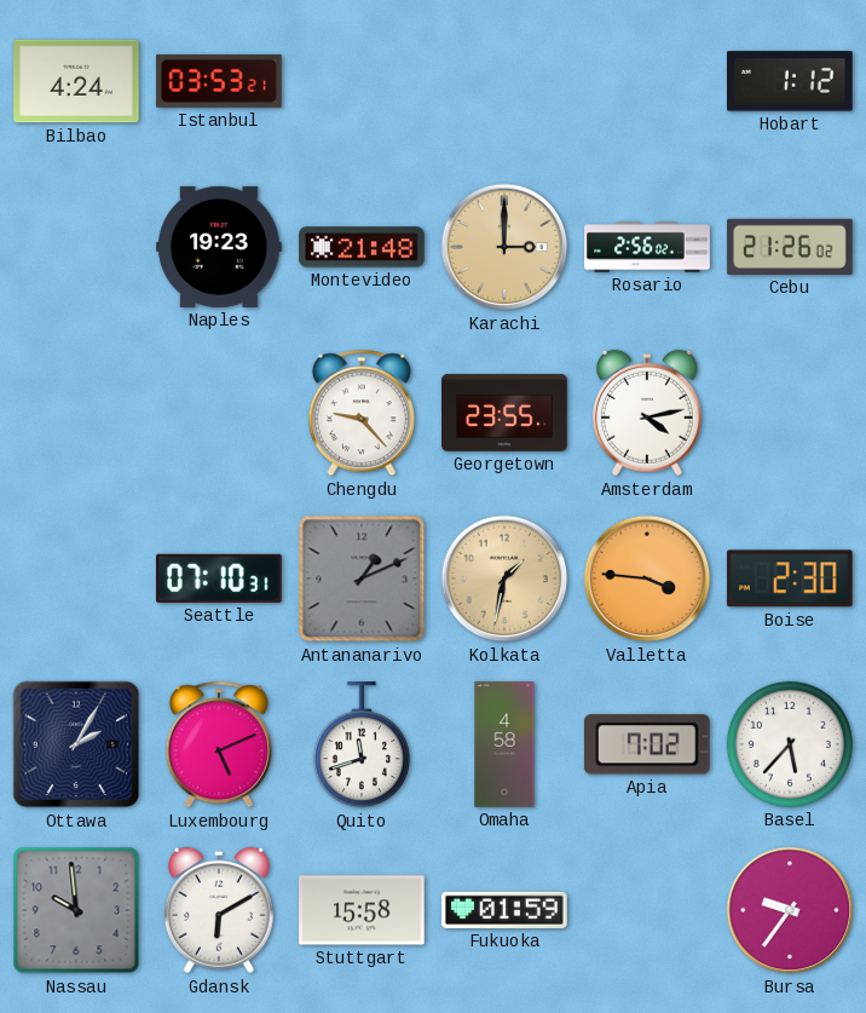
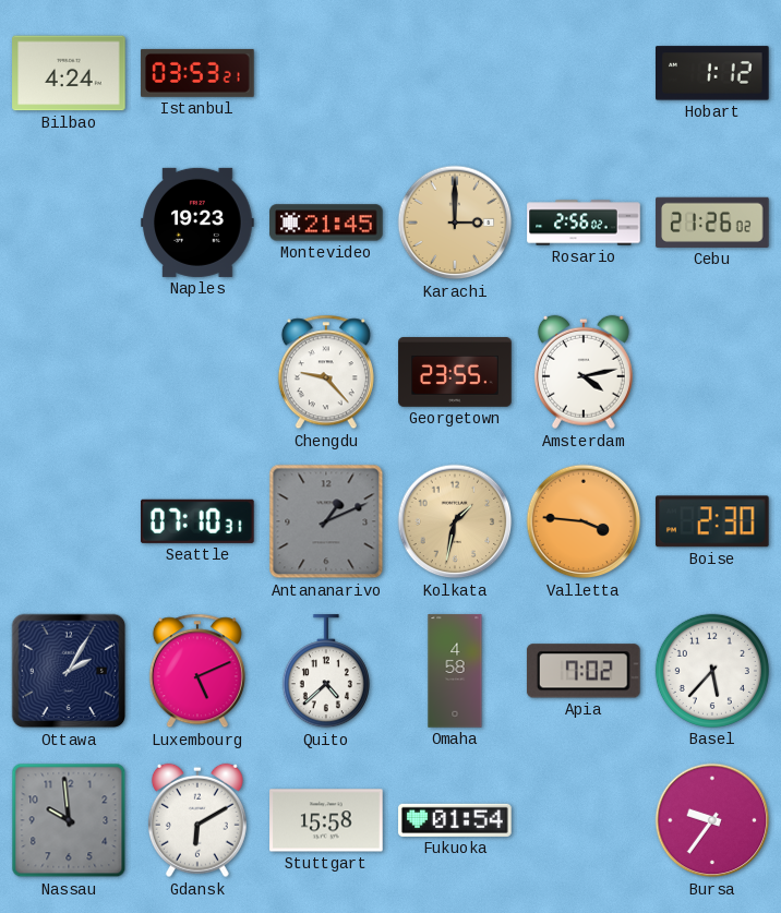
Montevideo: 21:48 -> 21:45
Quito: 11:42 -> 4:38
Fukuoka: 01:59 -> 01:54
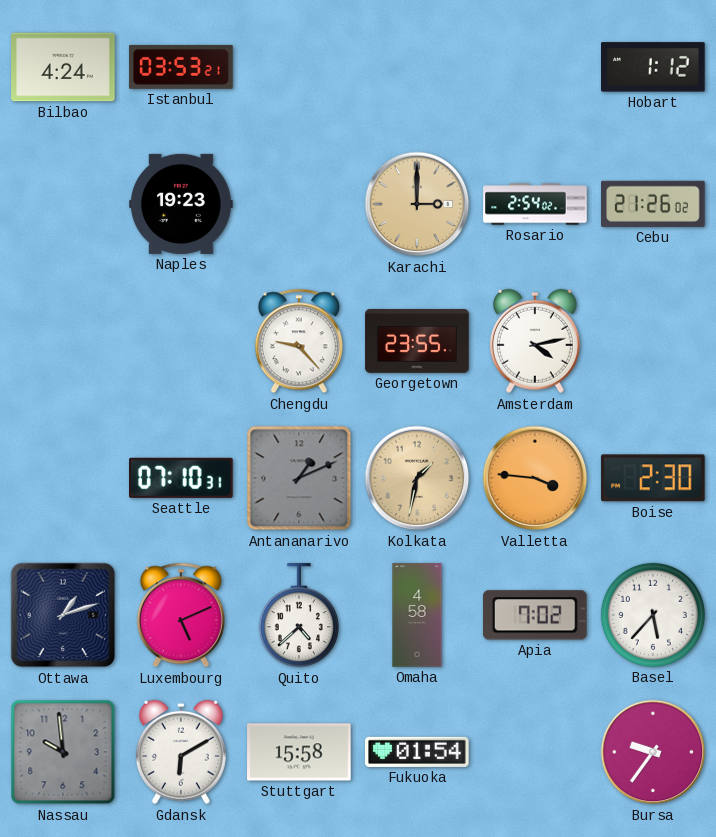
Montevideo: 21:45 -> none
Rosario: 2:56 -> 2:54
Ottawa: 2:05 -> 1:12
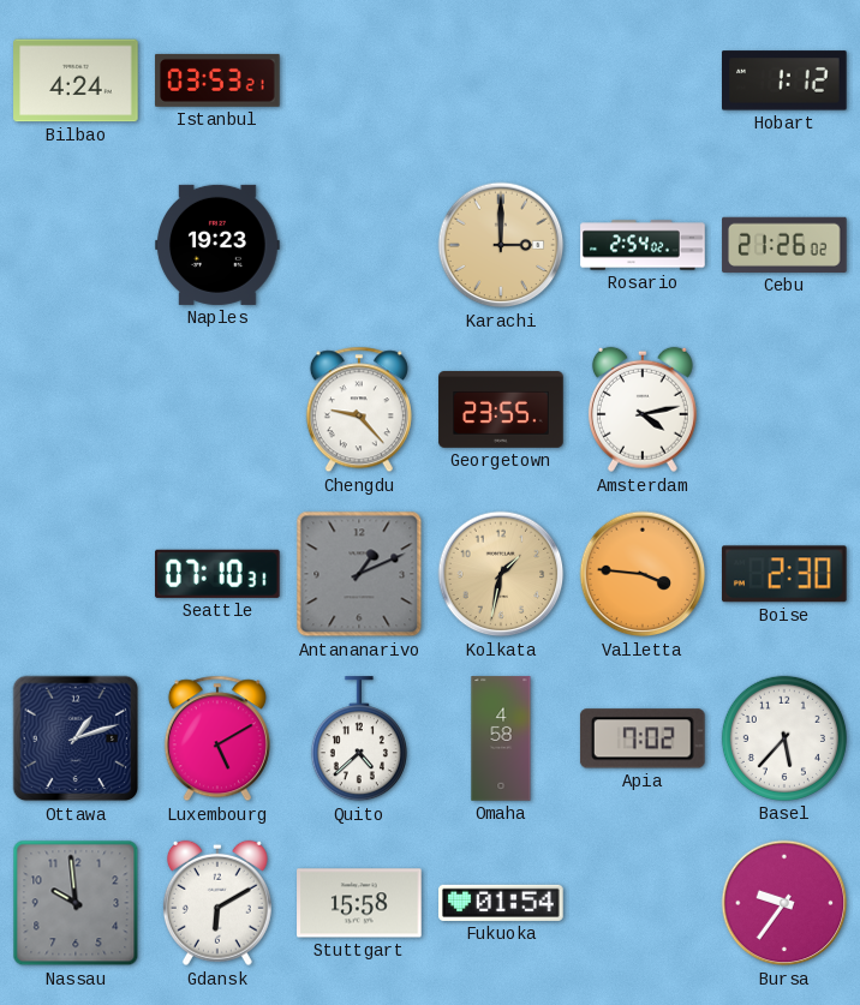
Luxembourg: 5:11 -> 5:10
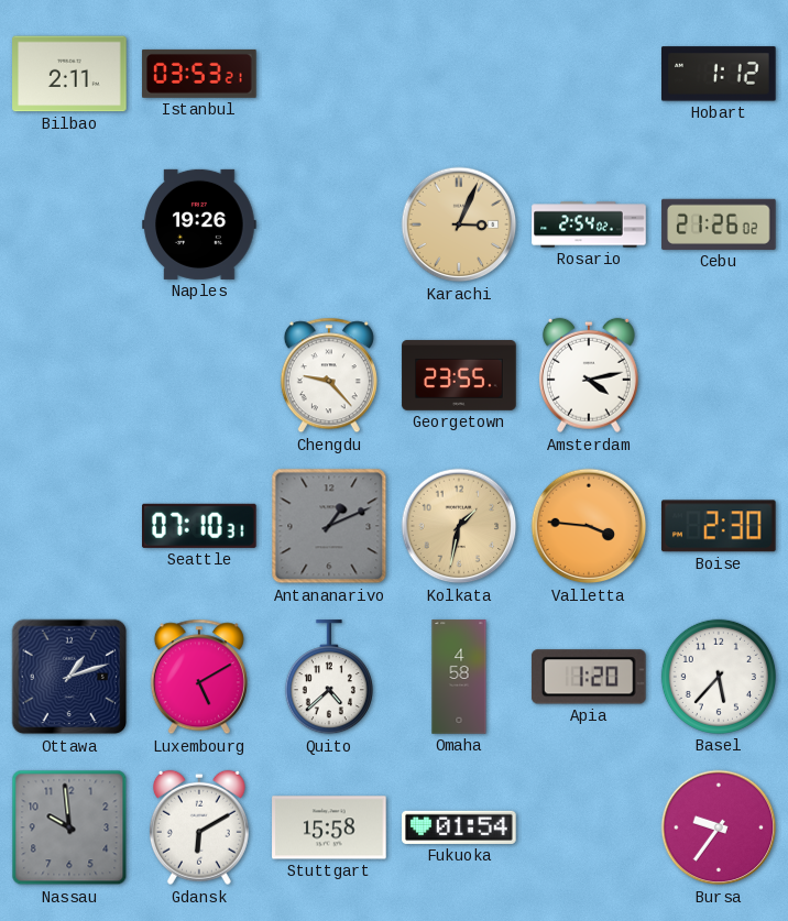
Bilbao: 4:24 -> 2:11
Naples: 19:23 -> 19:26
Karachi: 3:00 -> 3:04
Apia: 7:02 -> 1:20
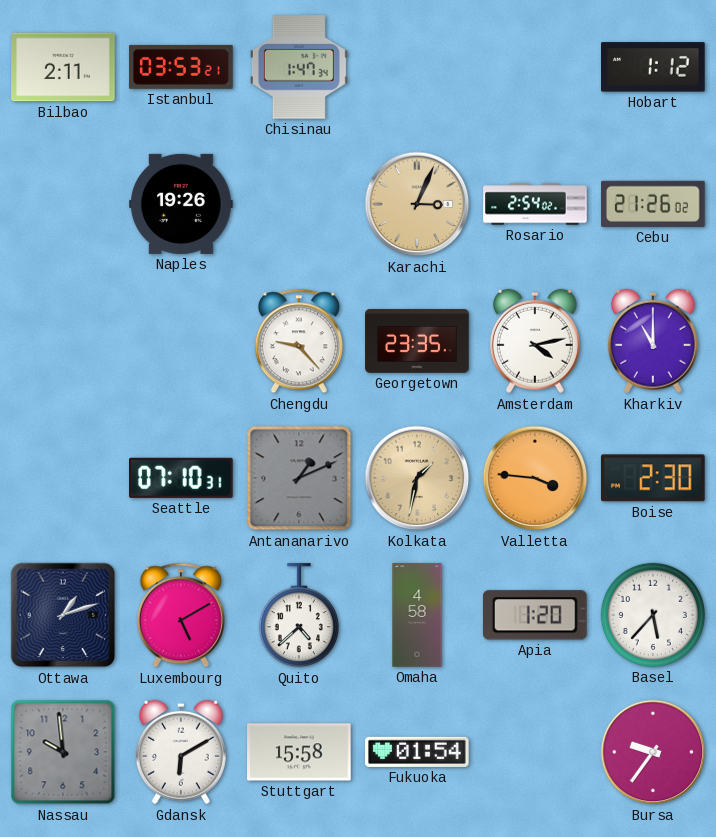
Chisinau: none -> 1:47
Georgetown: 23:55 -> 23:35
Kharkiv: none -> 11:00
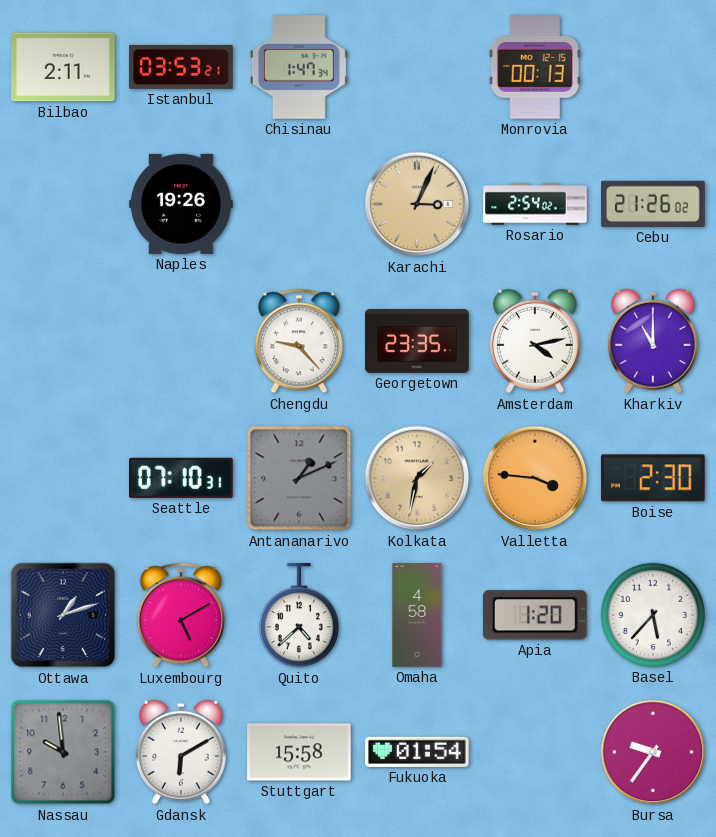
Monrovia: none -> 00:13
Hobart: 1:12 -> none
